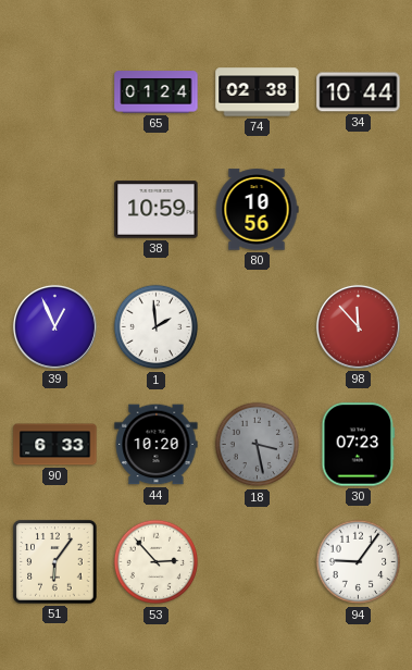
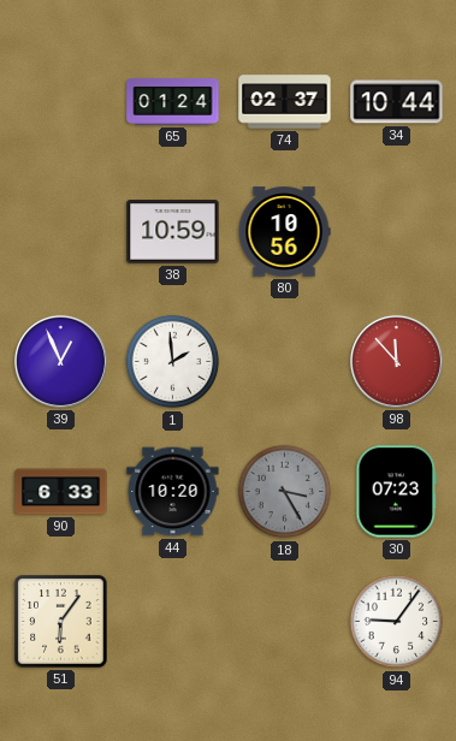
74: 02:38 -> 02:37
18: 3:28 -> 3:25
53: 2:53 -> none
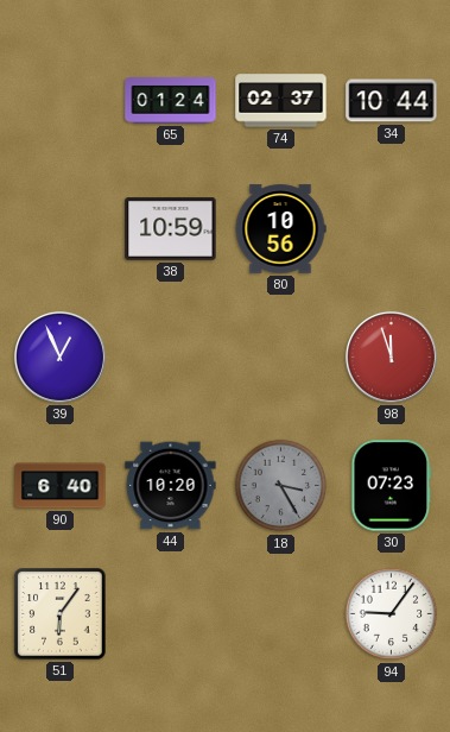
1: 1:59 -> none
98: 11:53 -> 11:57
90: 6:33 -> 6:40
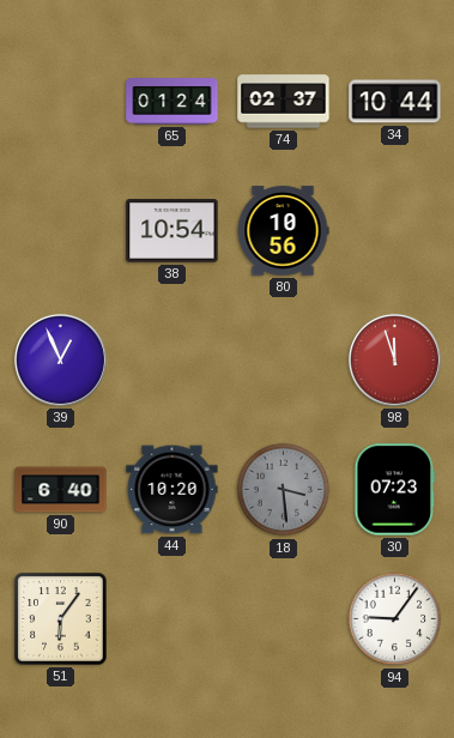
38: 10:59 -> 10:54
18: 3:25 -> 3:29
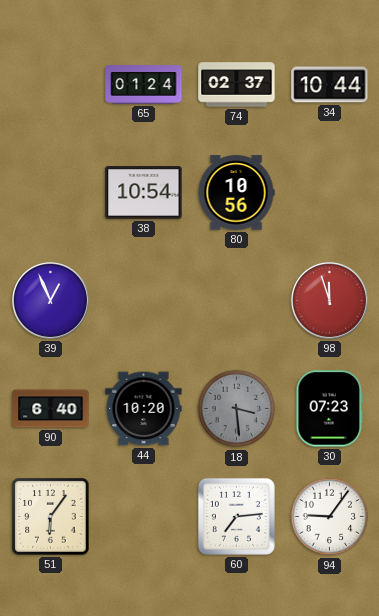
60: none -> 7:14
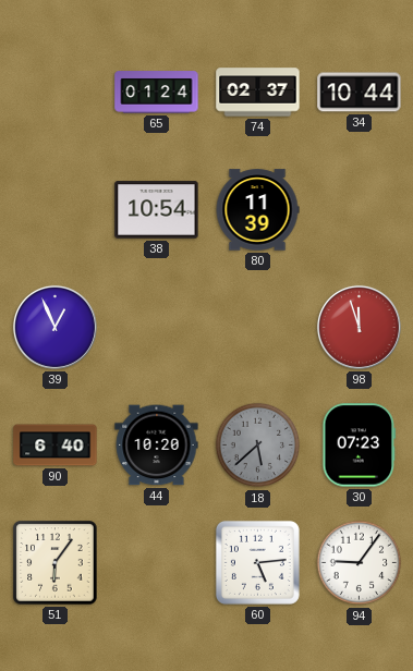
80: 10:56 -> 11:39
18: 3:29 -> 5:38
60: 7:14 -> 5:14
